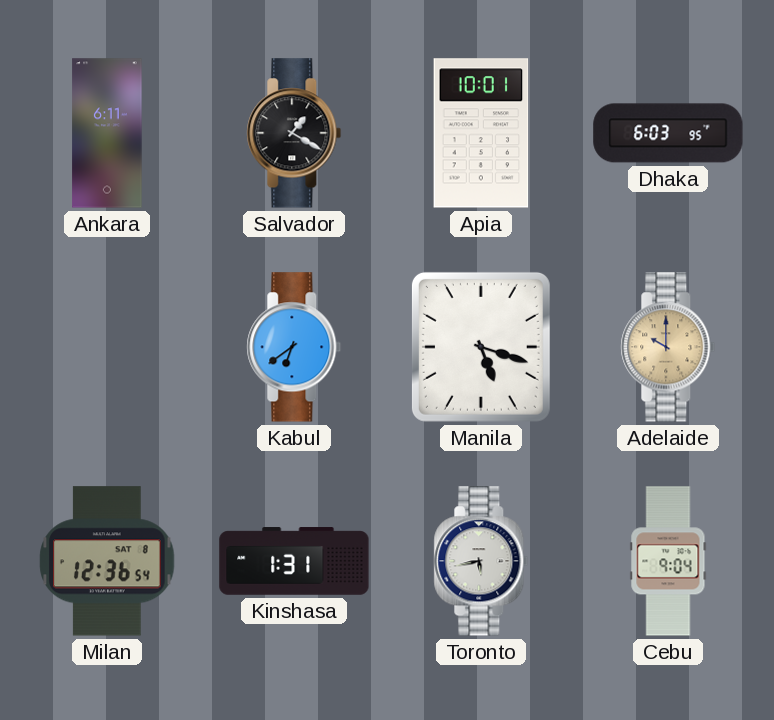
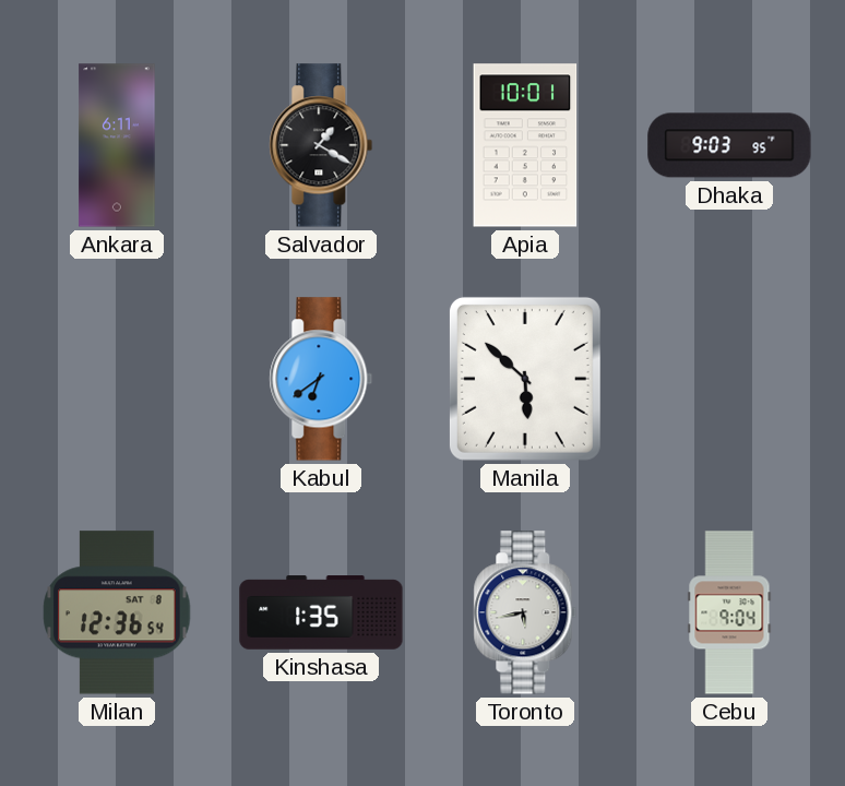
Dhaka: 6:03 -> 9:03
Manila: 5:18 -> 5:52
Adelaide: 10:00 -> none
Kinshasa: 1:31 -> 1:35
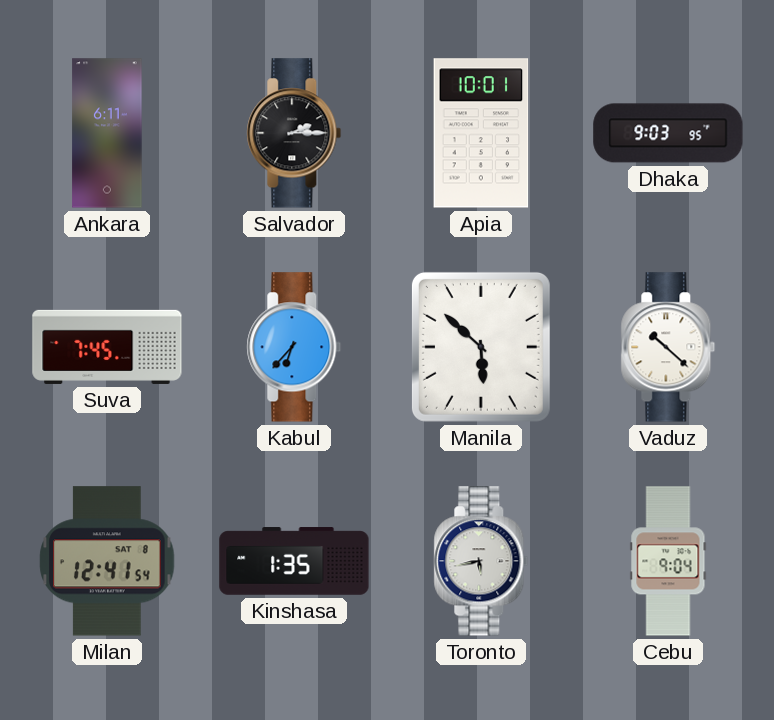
Salvador: 1:20 -> 2:15
Suva: none -> 7:45
Kabul: 6:39 -> 6:37
Vaduz: none -> 10:22
Milan: 12:36 -> 12:41
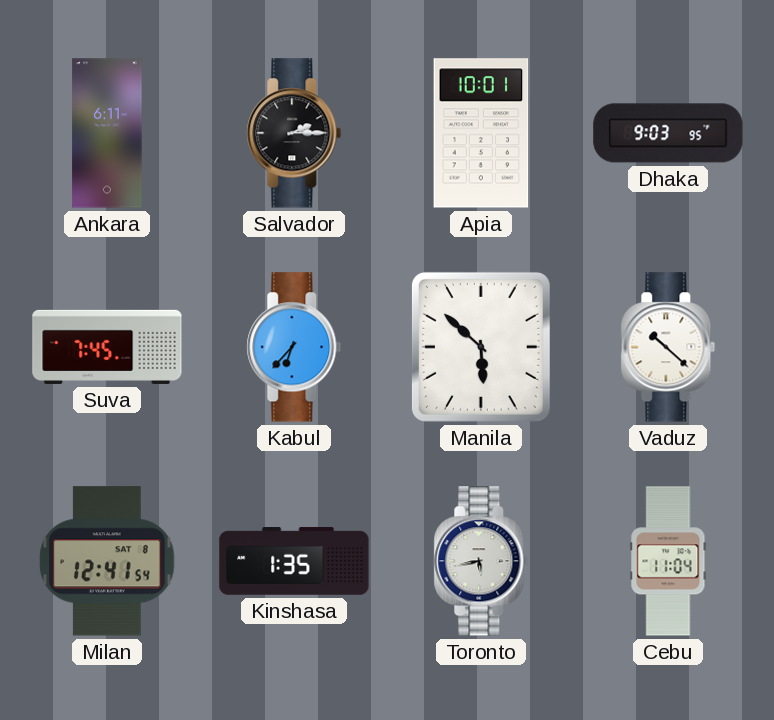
Cebu: 9:04 -> 11:04
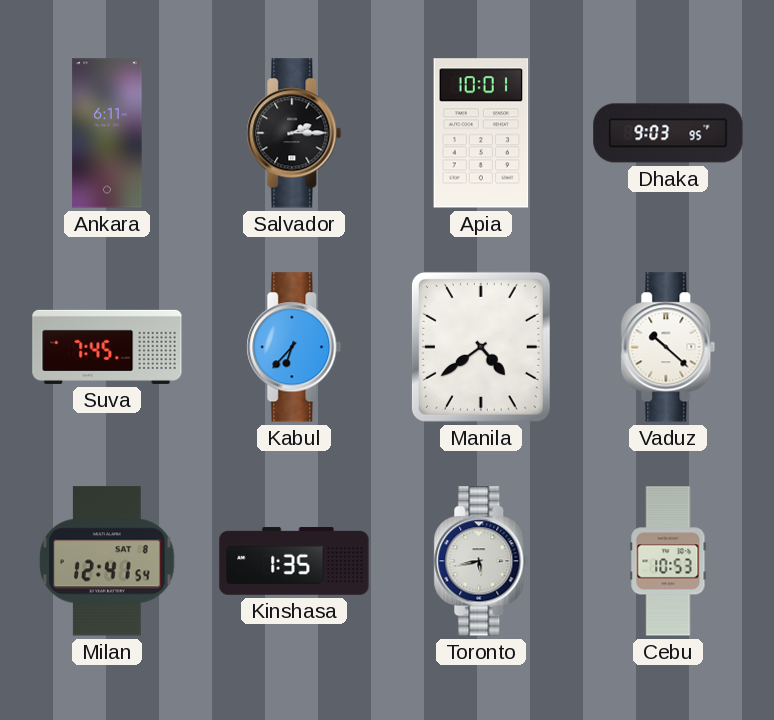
Manila: 5:52 -> 4:39
Cebu: 11:04 -> 10:53
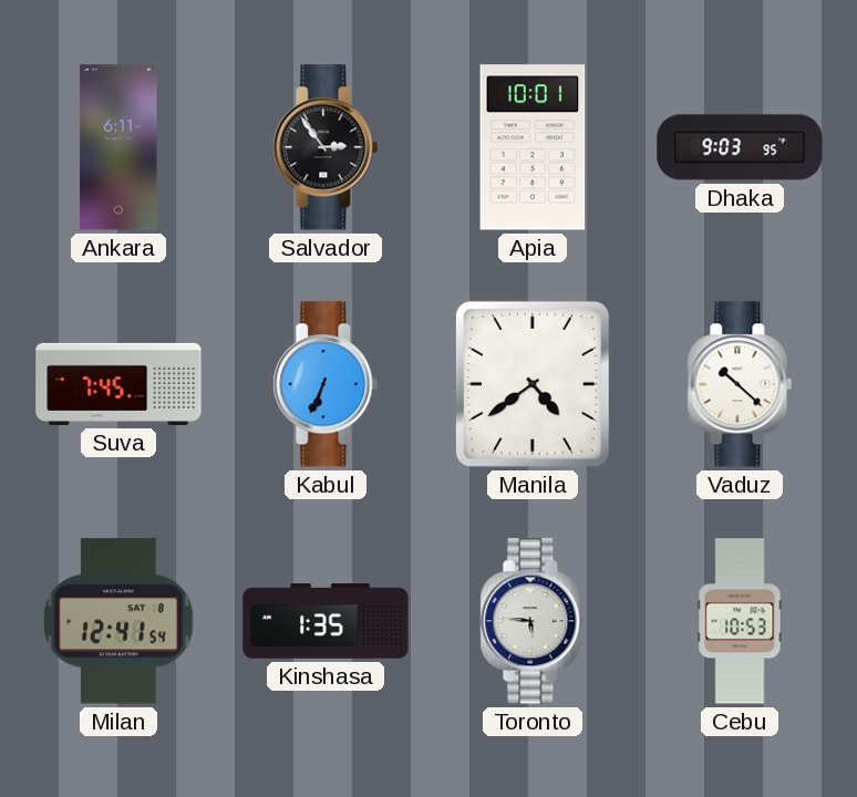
Salvador: 2:15 -> 2:54
Kabul: 6:37 -> 6:34
Toronto: 5:43 -> 5:46
